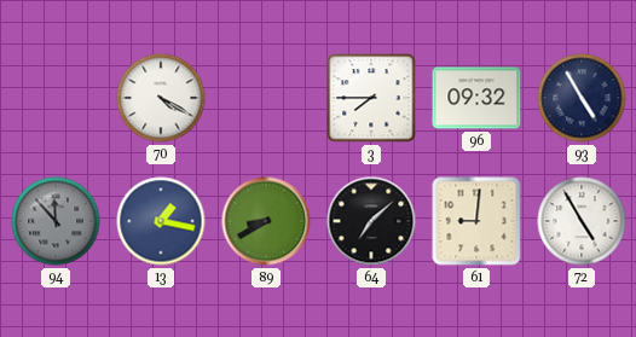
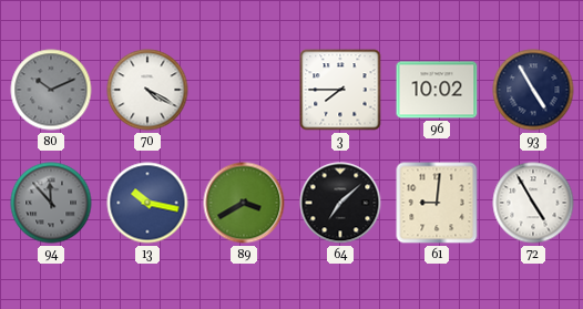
80: none -> 10:11
96: 09:32 -> 10:02
13: 1:17 -> 10:17
89: 8:40 -> 3:40
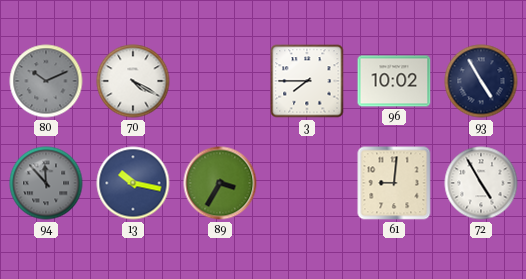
89: 3:40 -> 3:35
64: 7:08 -> none
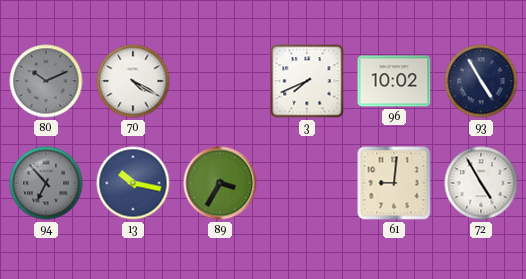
3: 7:45 -> 7:41
94: 11:53 -> 6:53
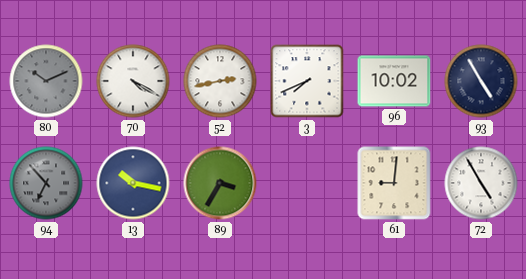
52: none -> 2:43
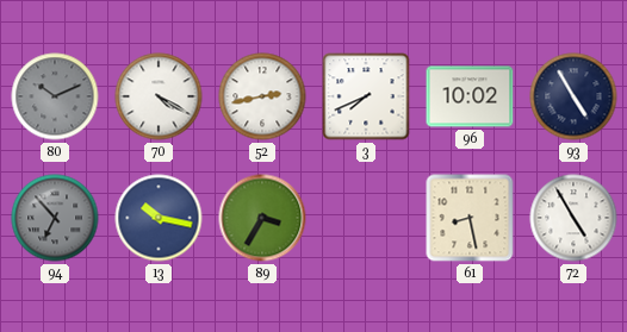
61: 9:01 -> 8:28
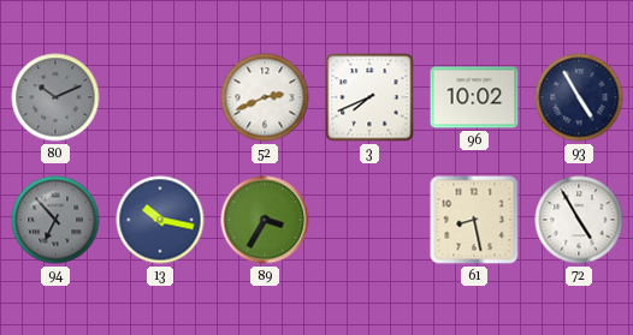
70: 4:20 -> none
52: 2:43 -> 2:41
